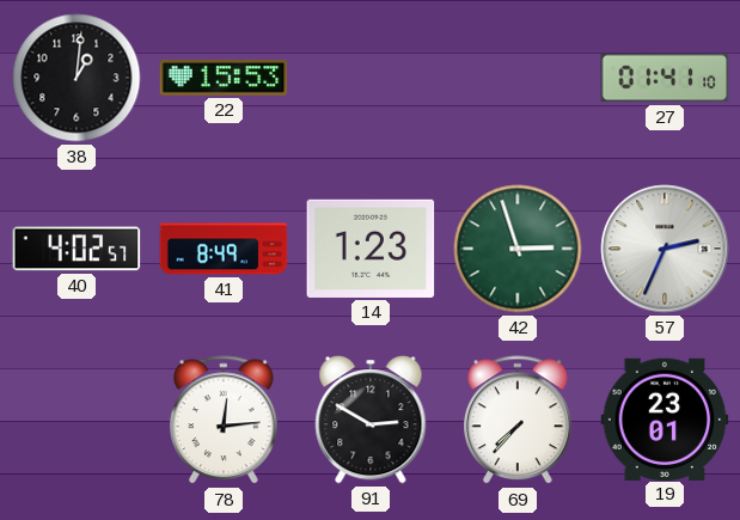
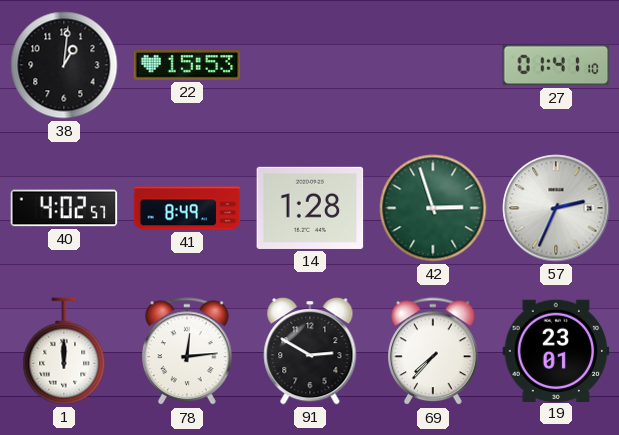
14: 1:23 -> 1:28
1: none -> 12:00
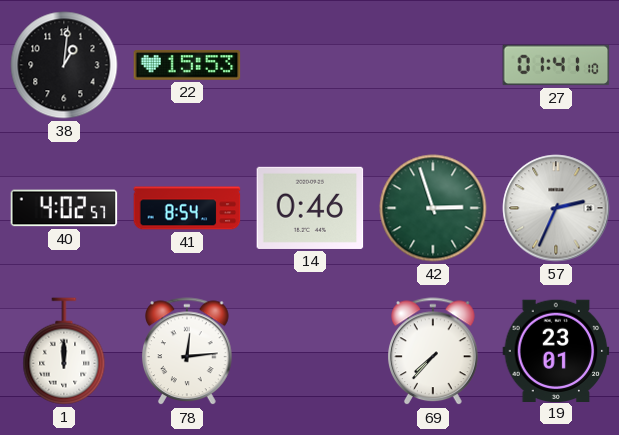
41: 8:49 -> 8:54
14: 1:28 -> 0:46
91: 2:50 -> none
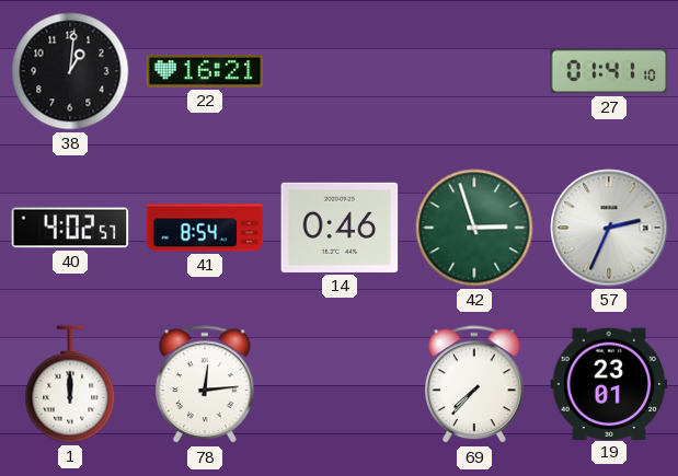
22: 15:53 -> 16:21
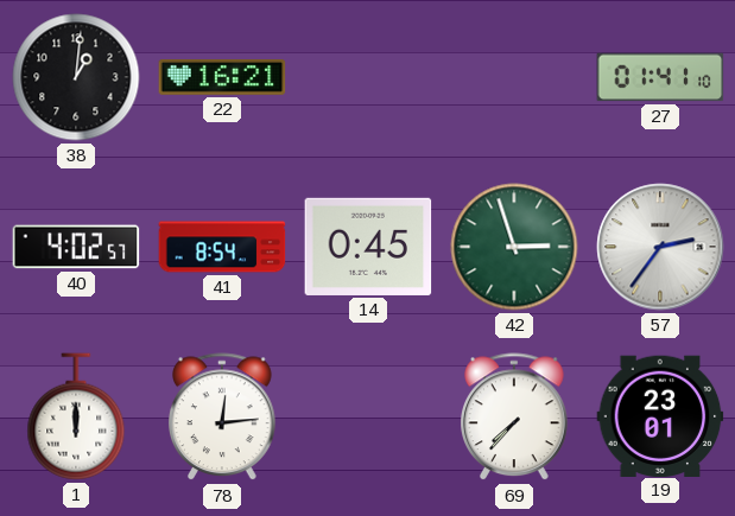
14: 0:46 -> 0:45
57: 2:34 -> 2:36
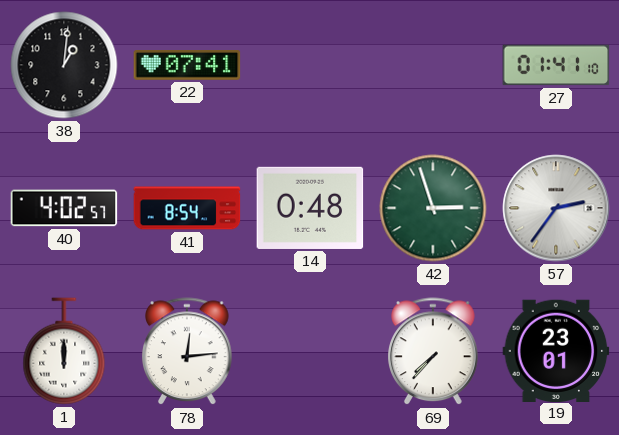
22: 16:21 -> 07:41
14: 0:45 -> 0:48
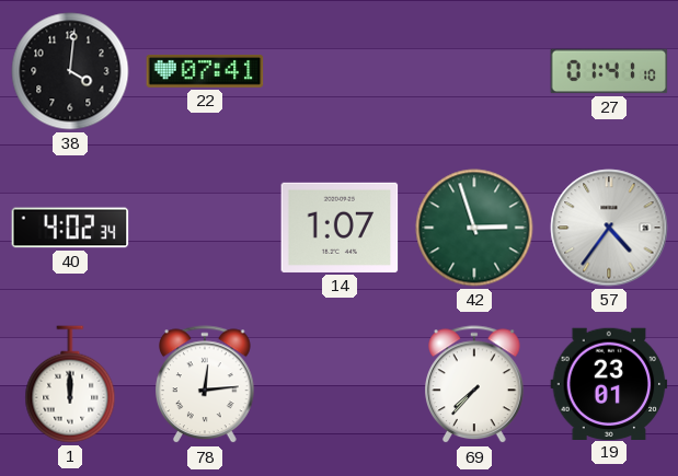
38: 1:01 -> 4:01
40: 4:02:57 -> 4:02:34
41: 8:54 -> none
14: 0:48 -> 1:07
57: 2:36 -> 4:36
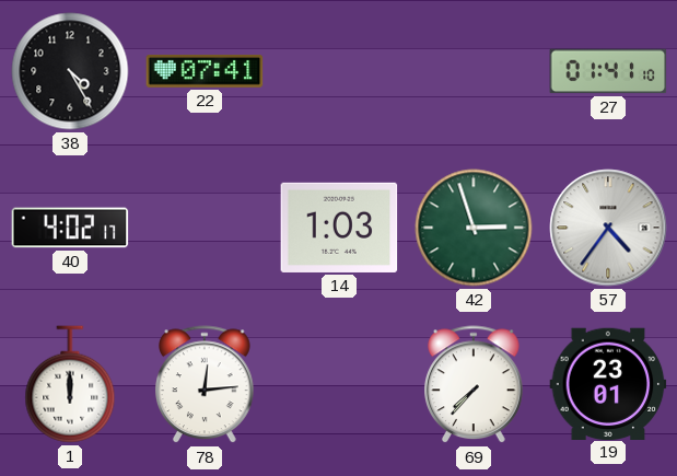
38: 4:01 -> 4:25
40: 4:02:34 -> 4:02:17
14: 1:07 -> 1:03
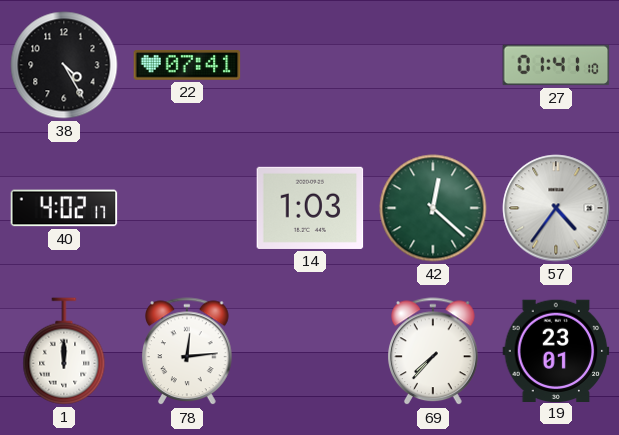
42: 2:57 -> 12:22
